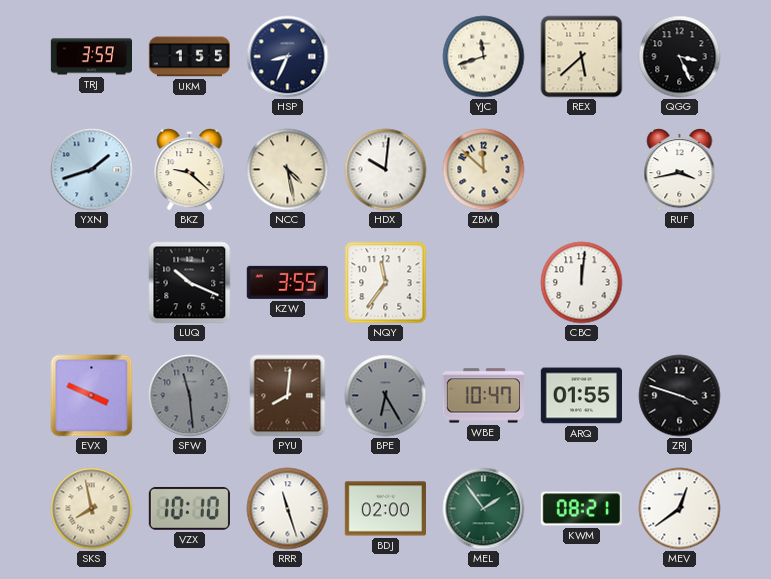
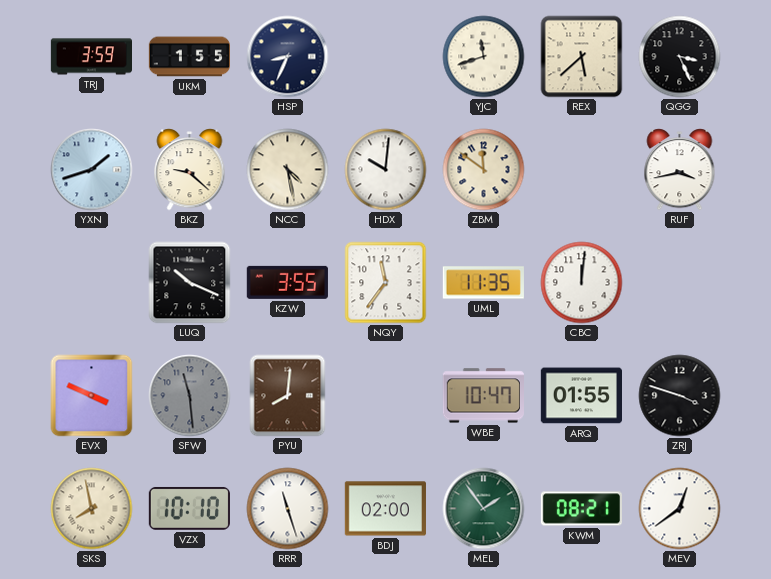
ZBM: 11:52 -> 11:51
UML: none -> 11:35
BPE: 6:25 -> none
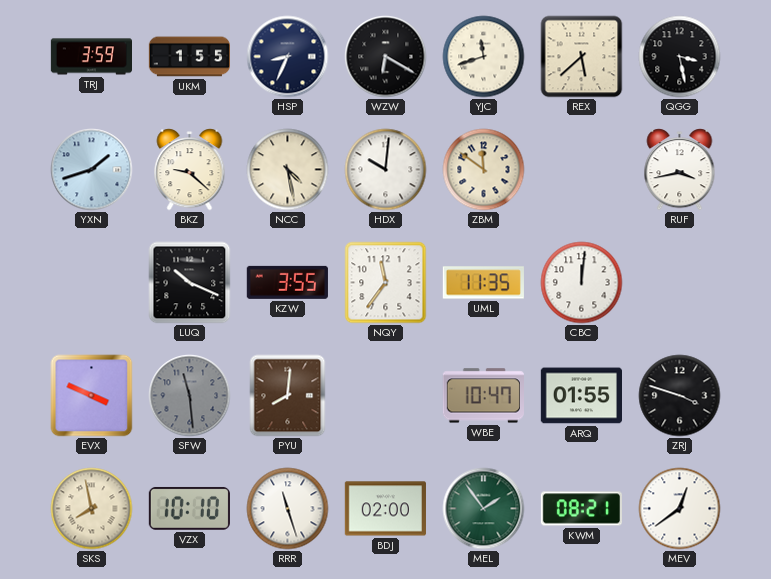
WZW: none -> 6:20
QGG: 3:26 -> 3:28
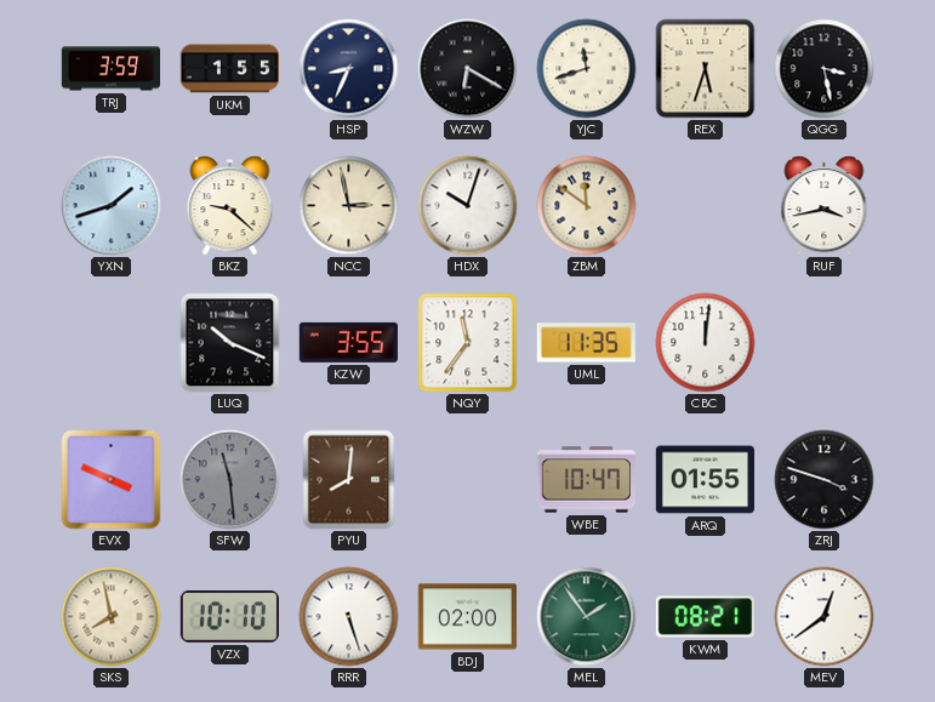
REX: 5:38 -> 5:33
NCC: 4:28 -> 2:58
HDX: 10:01 -> 10:03
RRR: 11:27 -> 5:27
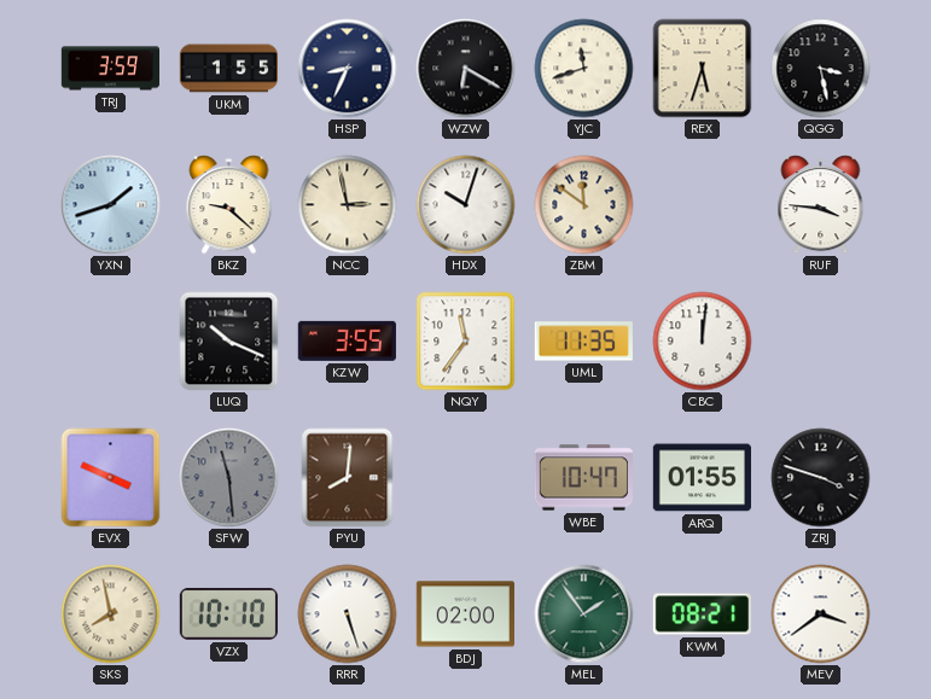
RUF: 3:43 -> 3:46
MEV: 12:39 -> 3:39
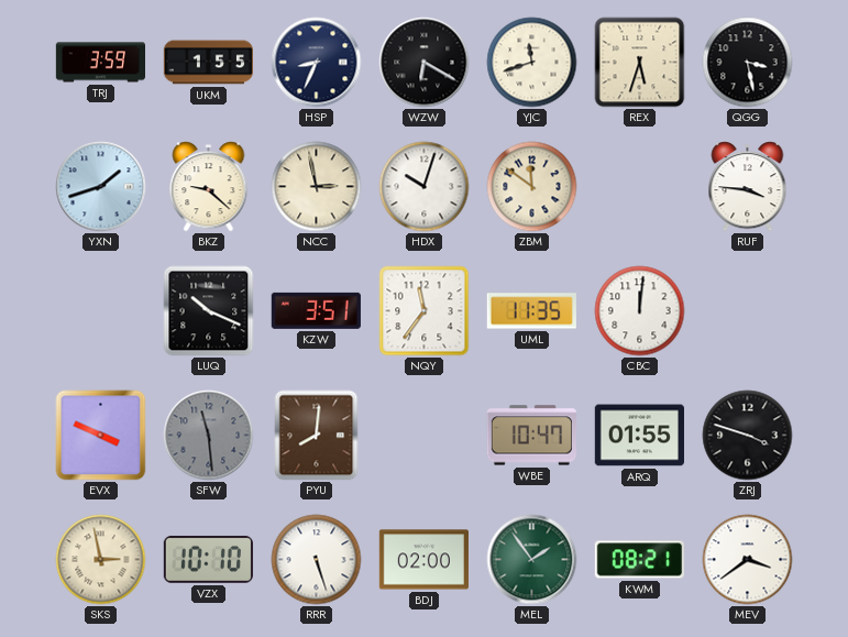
KZW: 3:55 -> 3:51
SKS: 7:58 -> 2:58
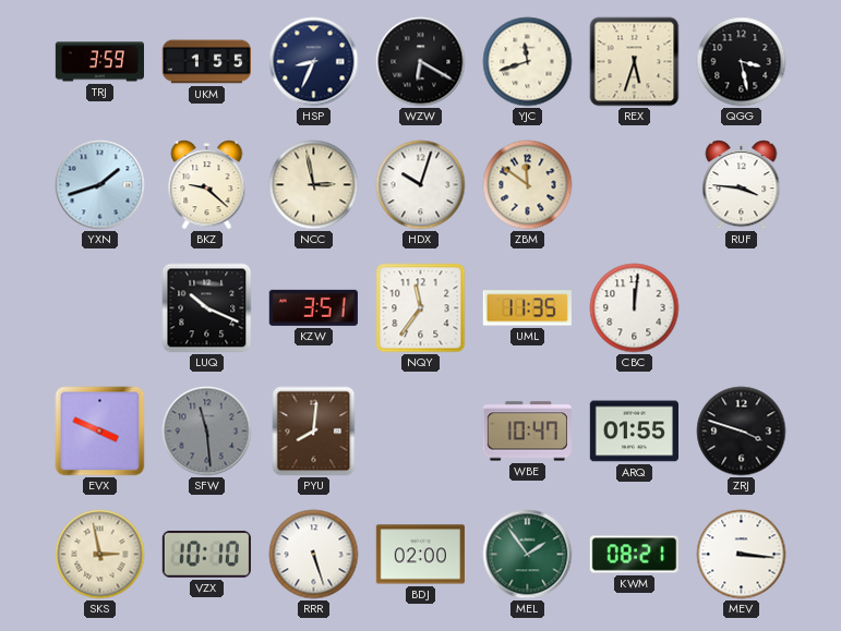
MEV: 3:39 -> 3:16
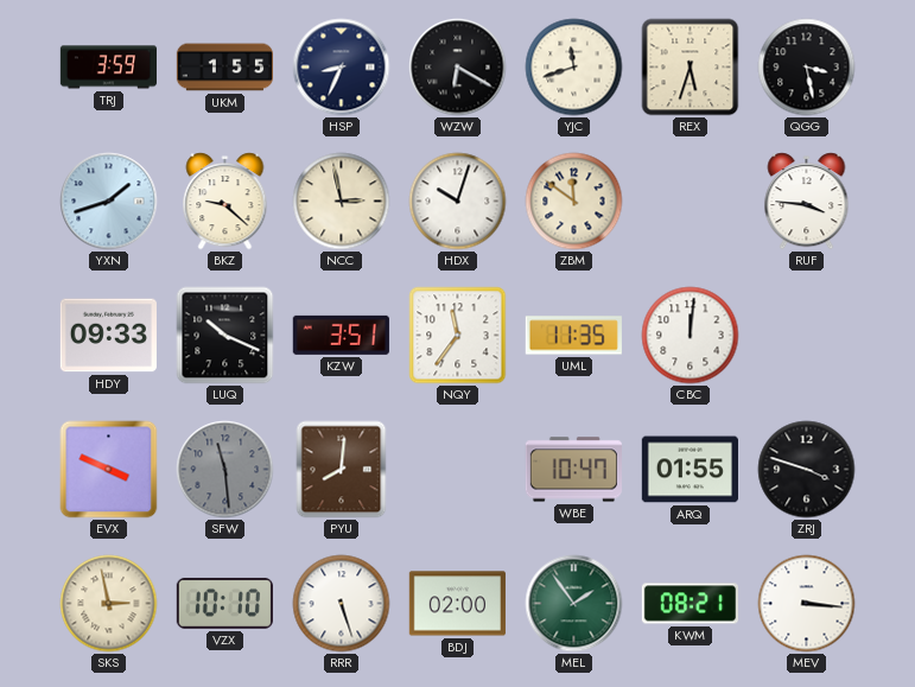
HDY: none -> 09:33
